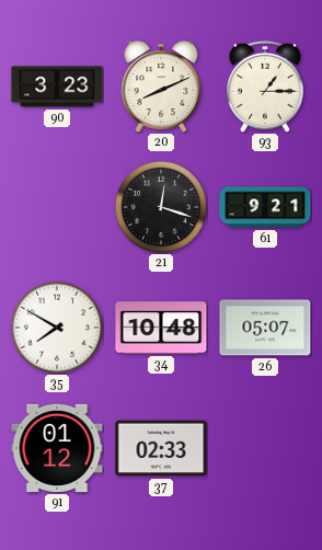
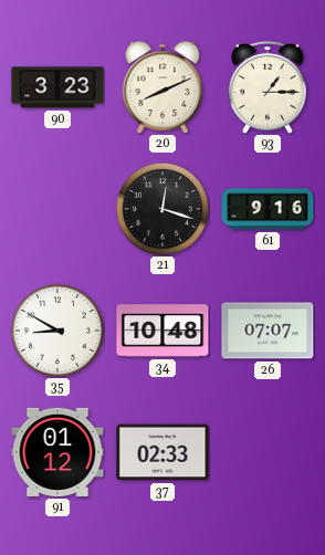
61: 9:21 -> 9:16
35: 7:50 -> 8:50
26: 05:07 -> 07:07
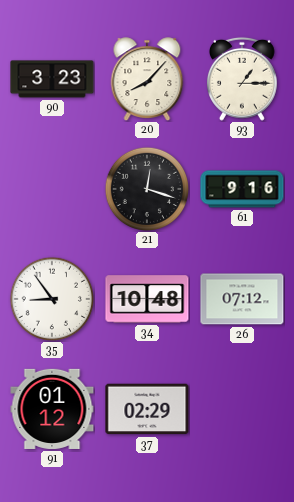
20: 8:11 -> 8:07
35: 8:50 -> 8:54
26: 07:07 -> 07:12
37: 02:33 -> 02:29
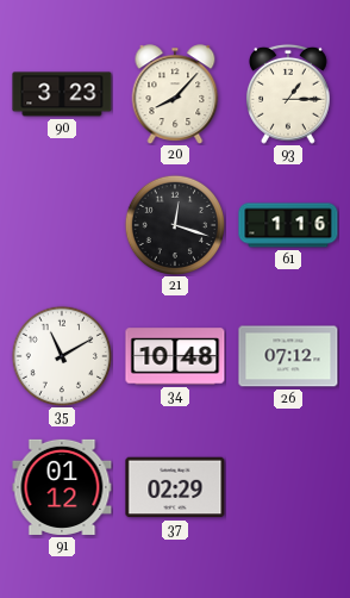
61: 9:16 -> 1:16
35: 8:54 -> 11:10
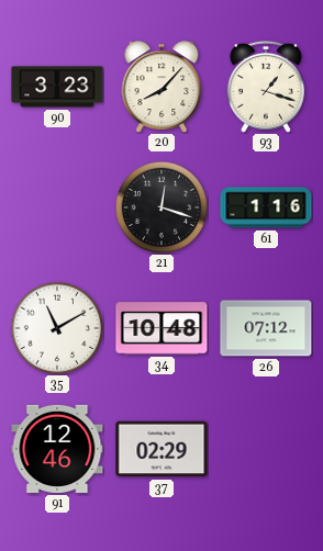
93: 1:15 -> 1:18
91: 01:12 -> 12:46
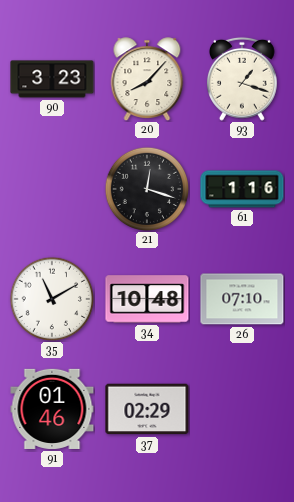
26: 07:12 -> 07:10
91: 12:46 -> 01:46
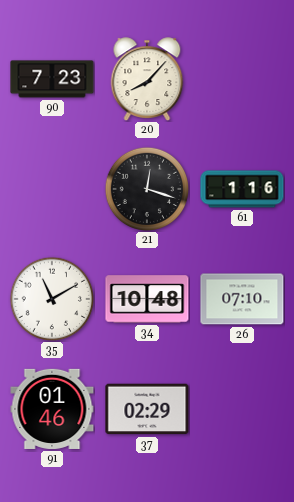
90: 3:23 -> 7:23
93: 1:18 -> none
